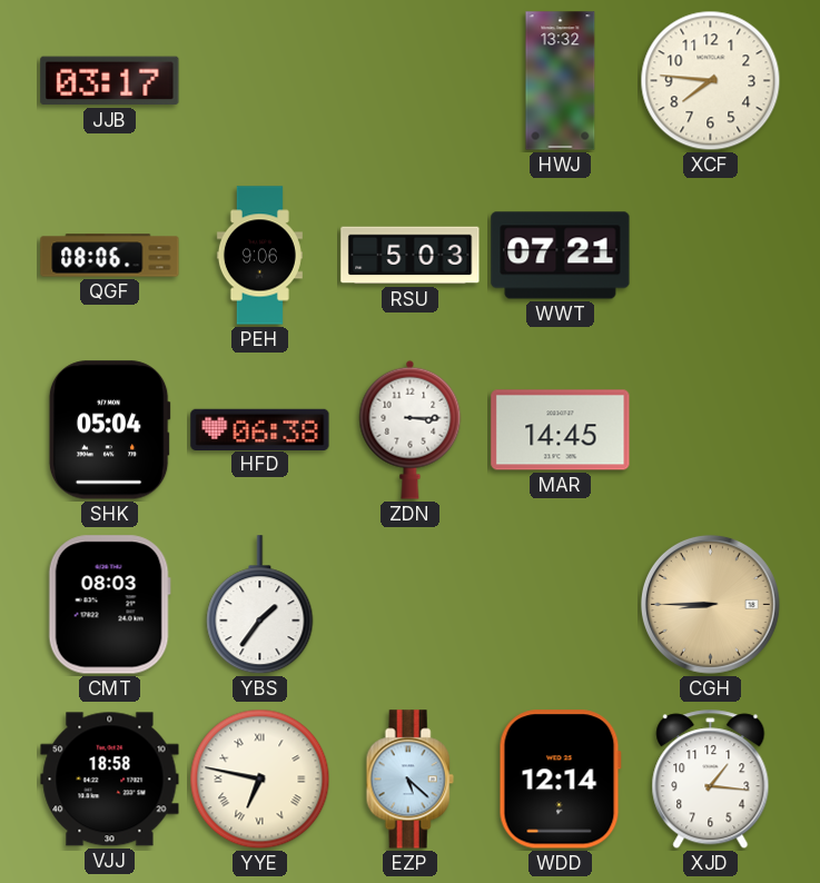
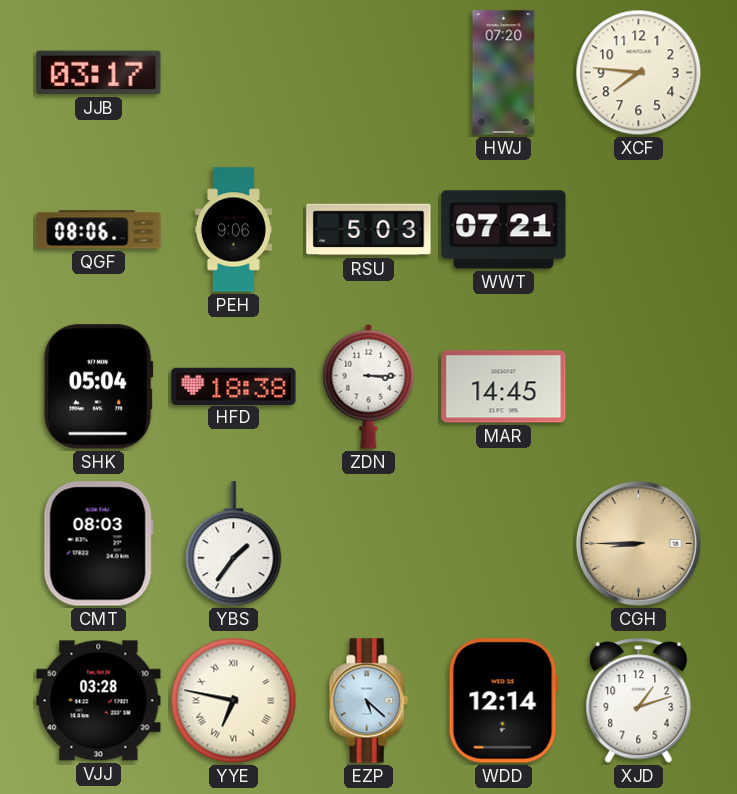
HWJ: 13:32 -> 07:20
HFD: 06:38 -> 18:38
VJJ: 18:58 -> 03:28
XJD: 1:16 -> 1:12
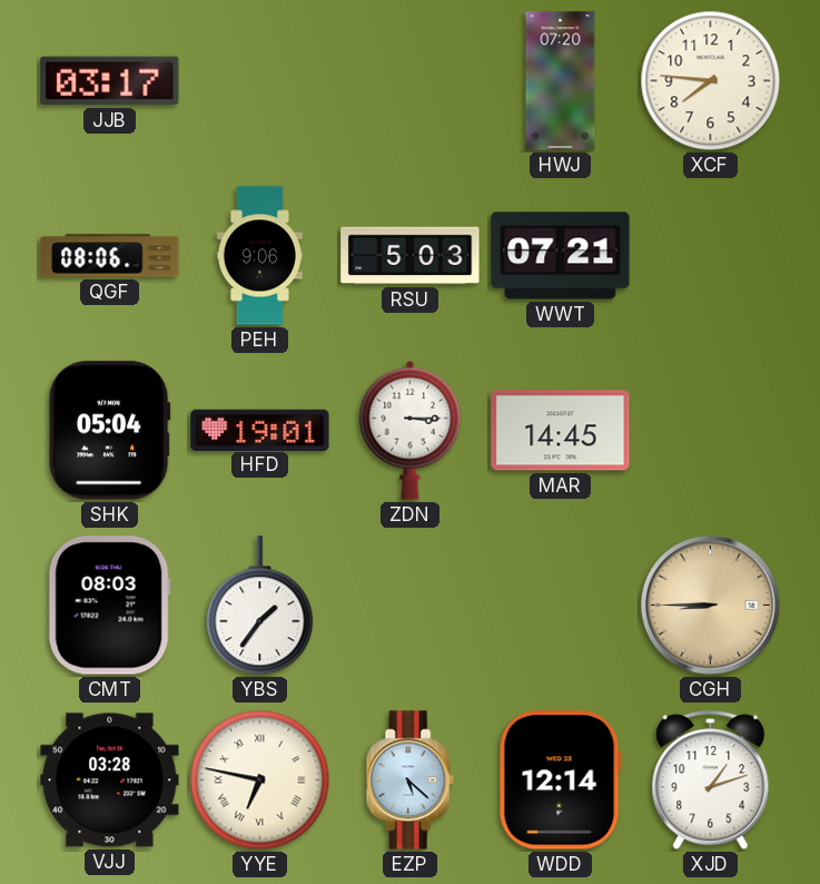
HFD: 18:38 -> 19:01
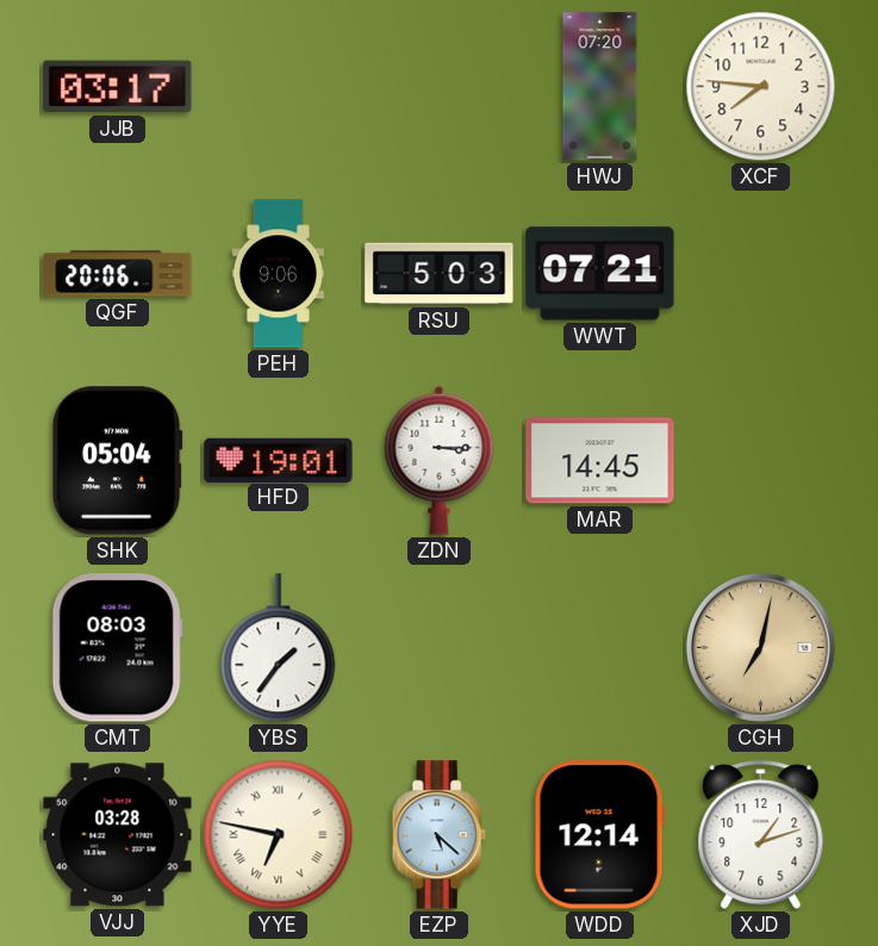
QGF: 08:06 -> 20:06
CGH: 8:45 -> 7:02
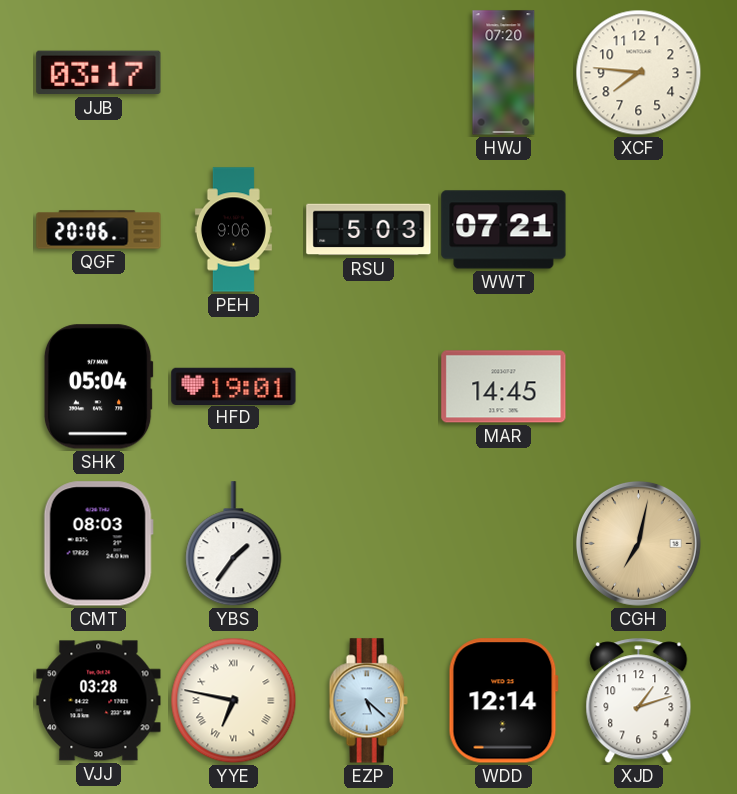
ZDN: 3:15 -> none
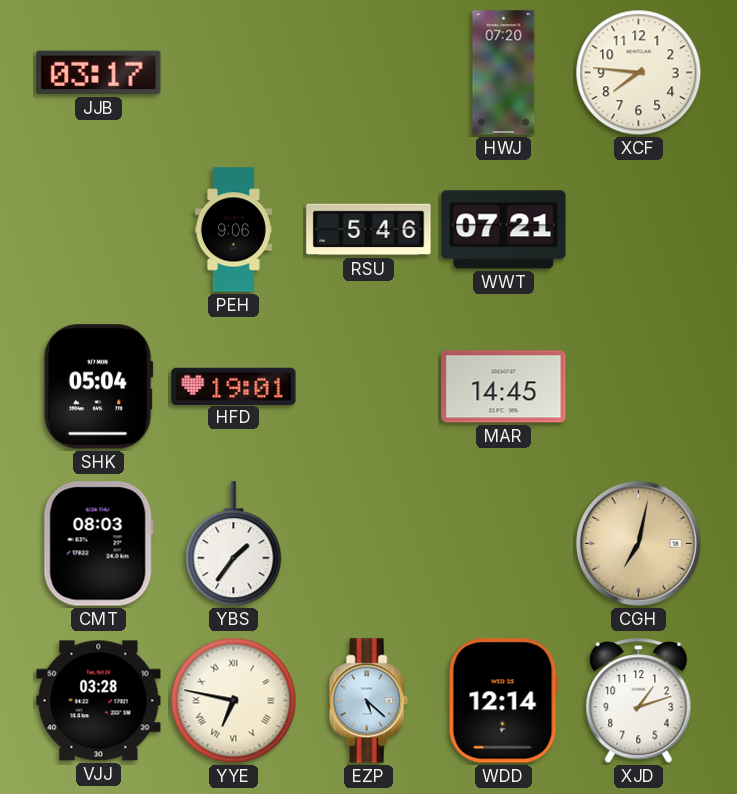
QGF: 20:06 -> none
RSU: 5:03 -> 5:46
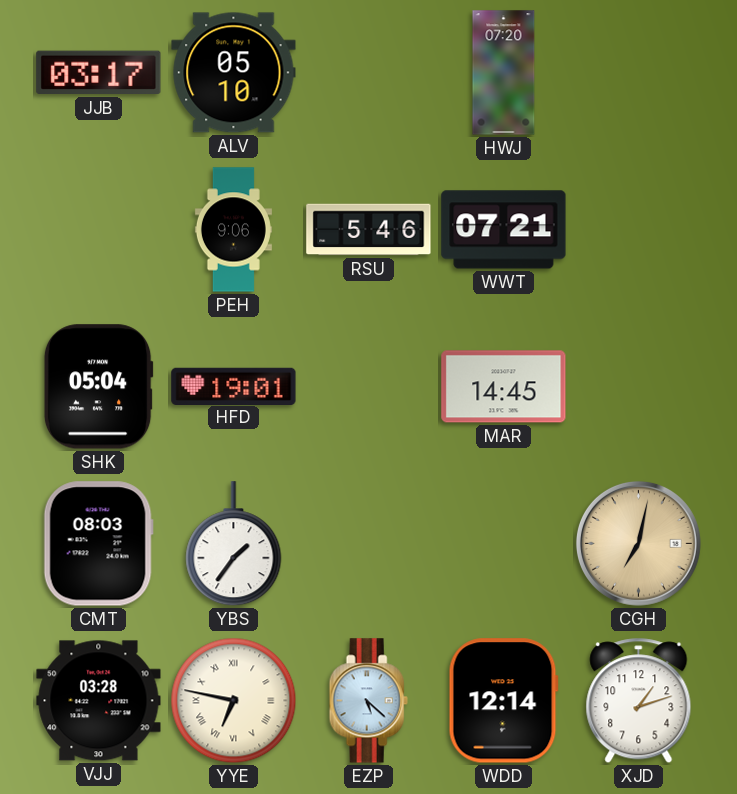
ALV: none -> 05:10
XCF: 7:46 -> none
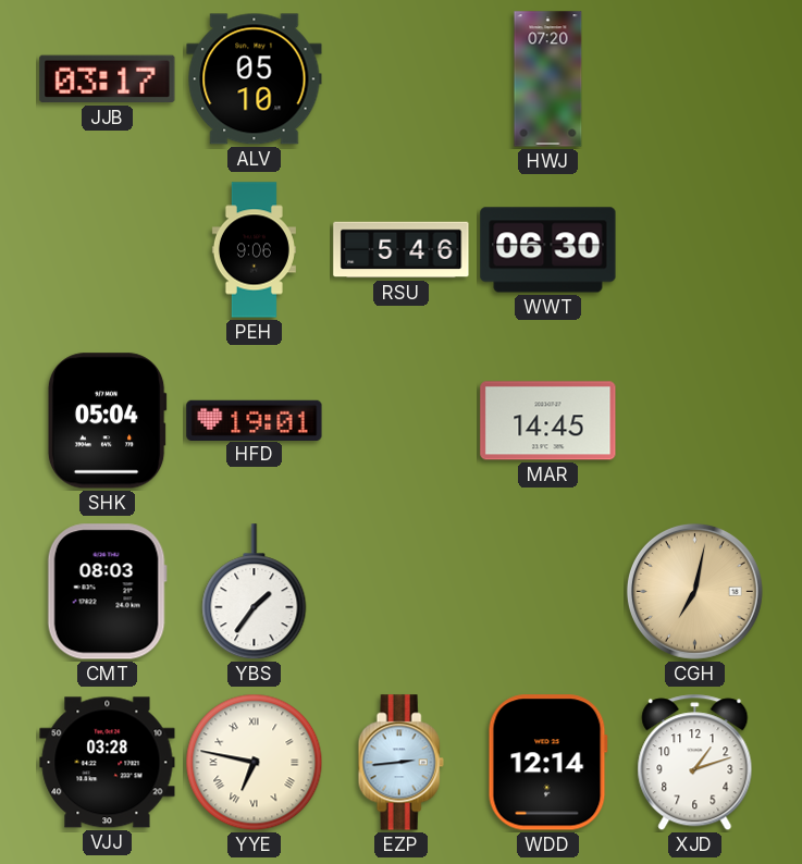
WWT: 07:21 -> 06:30
EZP: 5:22 -> 2:44
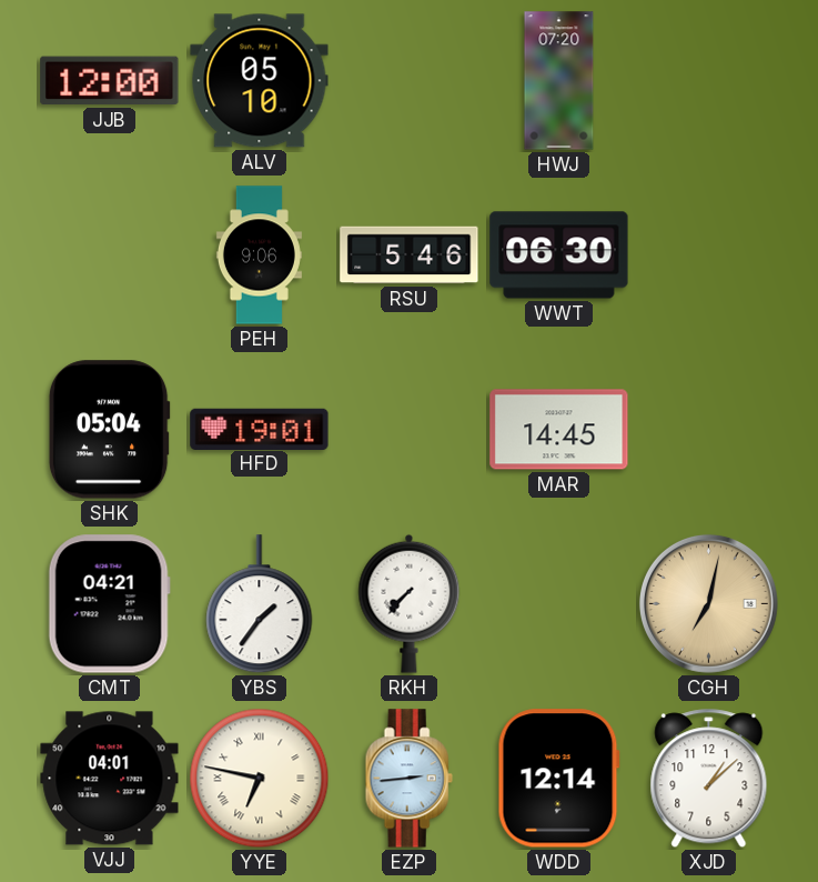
JJB: 03:17 -> 12:00
CMT: 08:03 -> 04:21
RKH: none -> 7:37
VJJ: 03:28 -> 04:01
XJD: 1:12 -> 1:08
